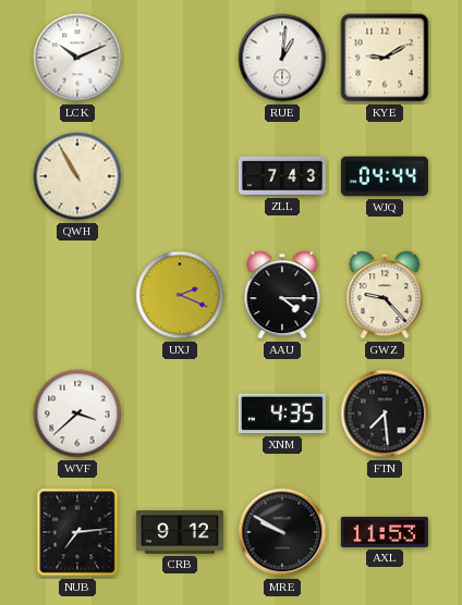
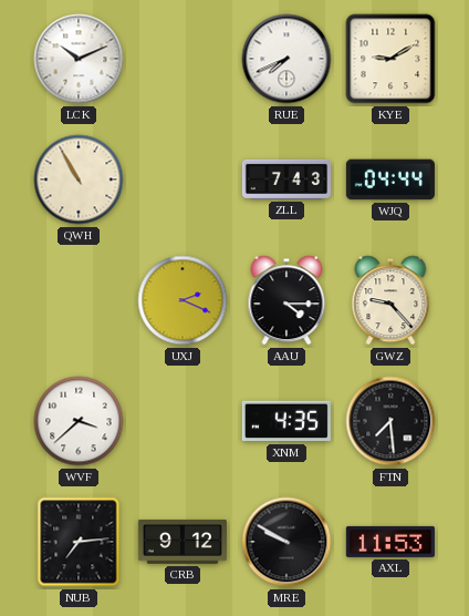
RUE: 1:01 -> 7:41
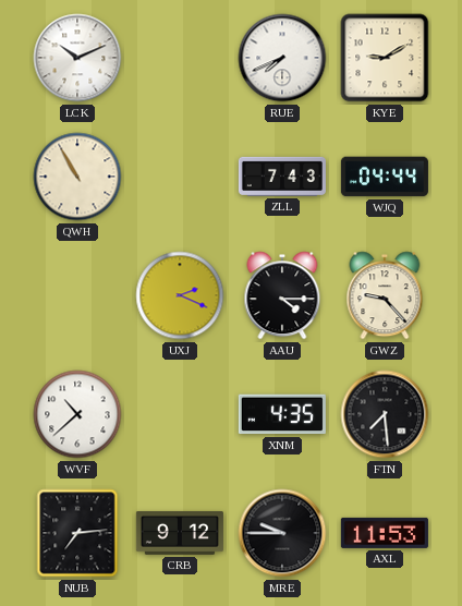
WVF: 3:38 -> 10:38
MRE: 9:50 -> 9:45
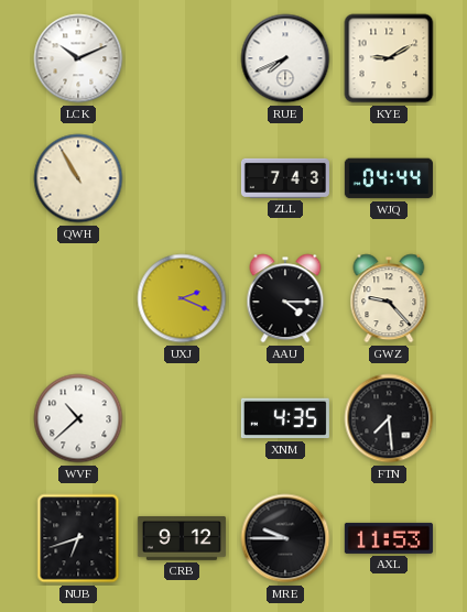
NUB: 7:14 -> 6:42
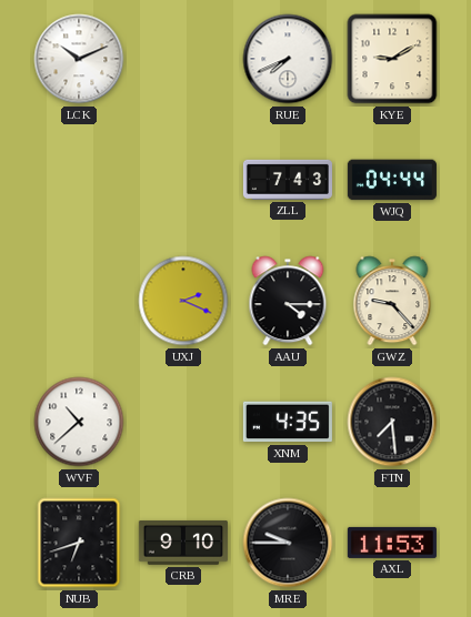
QWH: 10:55 -> none
CRB: 9:12 -> 9:10
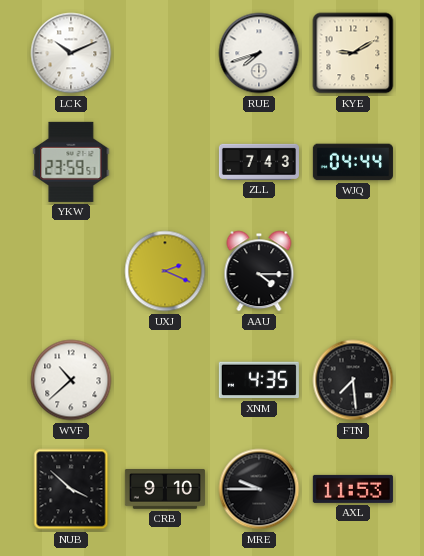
RUE: 7:41 -> 7:42
YKW: none -> 23:59
GWZ: 9:23 -> none
NUB: 6:42 -> 3:52
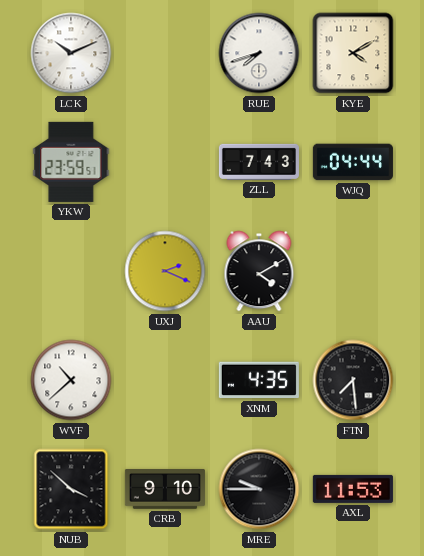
KYE: 9:10 -> 4:10
AAU: 4:15 -> 4:10
